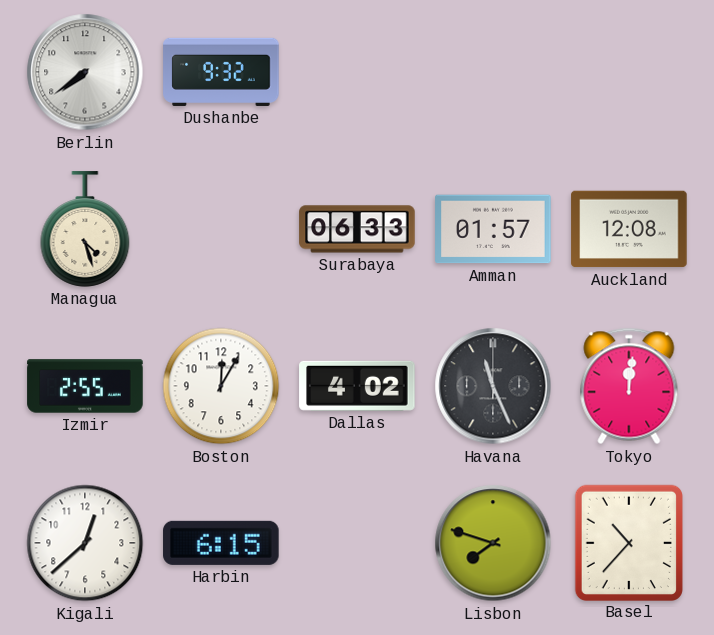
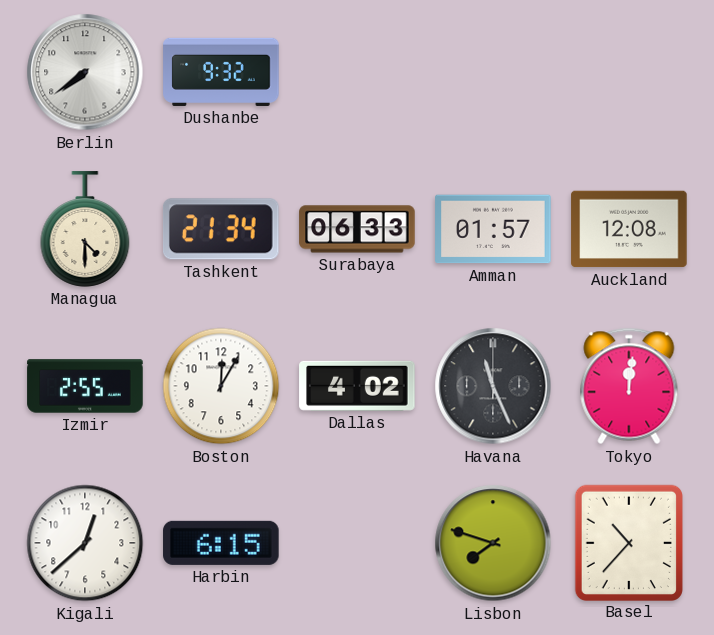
Managua: 4:27 -> 4:30
Tashkent: none -> 21:34
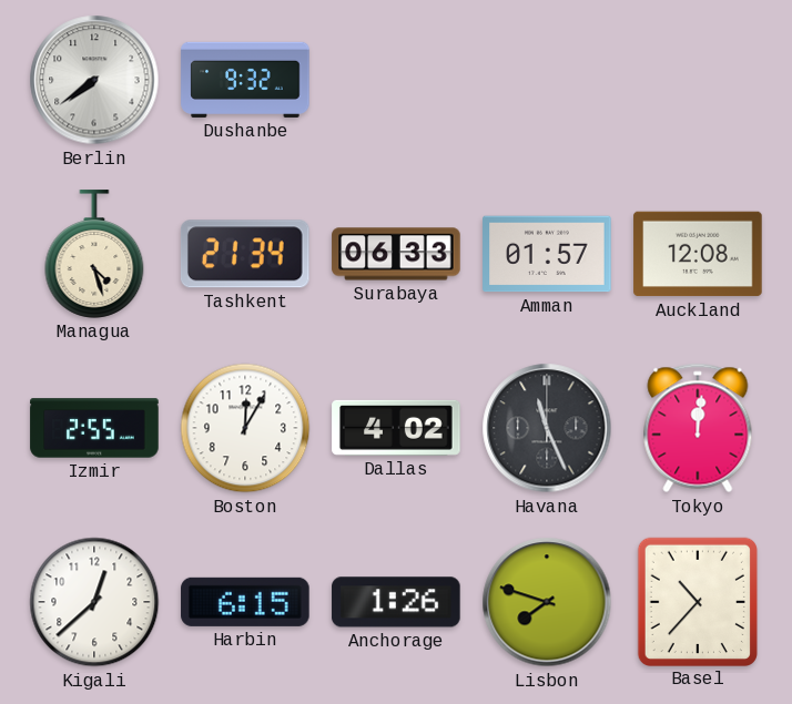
Managua: 4:30 -> 4:27
Anchorage: none -> 1:26
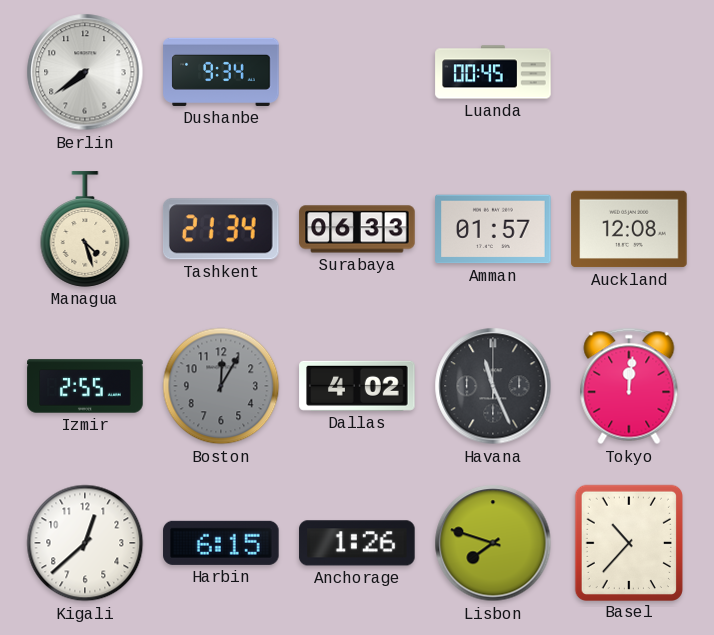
Dushanbe: 9:32 -> 9:34
Luanda: none -> 00:45
Boston dial: white -> grey
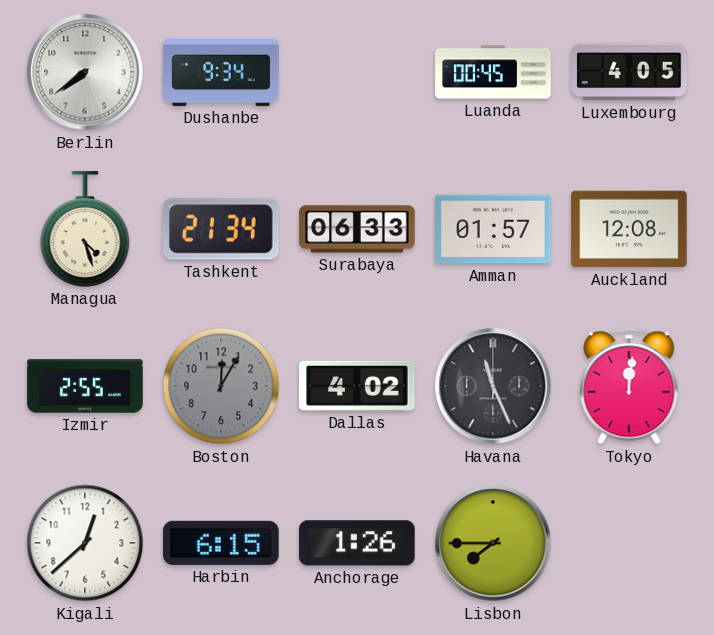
Luxembourg: none -> 4:05
Lisbon: 7:48 -> 7:45
Basel: 10:37 -> none
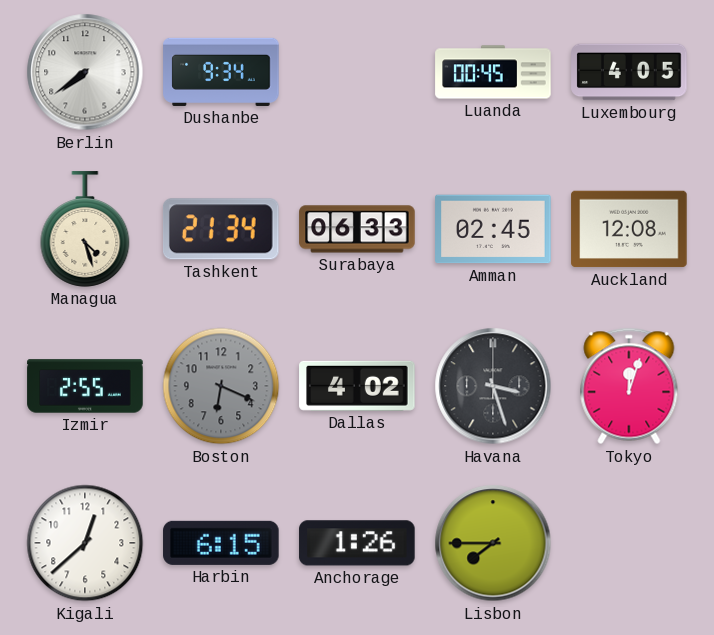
Amman: 01:57 -> 02:45
Boston: 12:05 -> 6:19
Havana: 11:26 -> 3:27
Tokyo: 12:01 -> 12:03
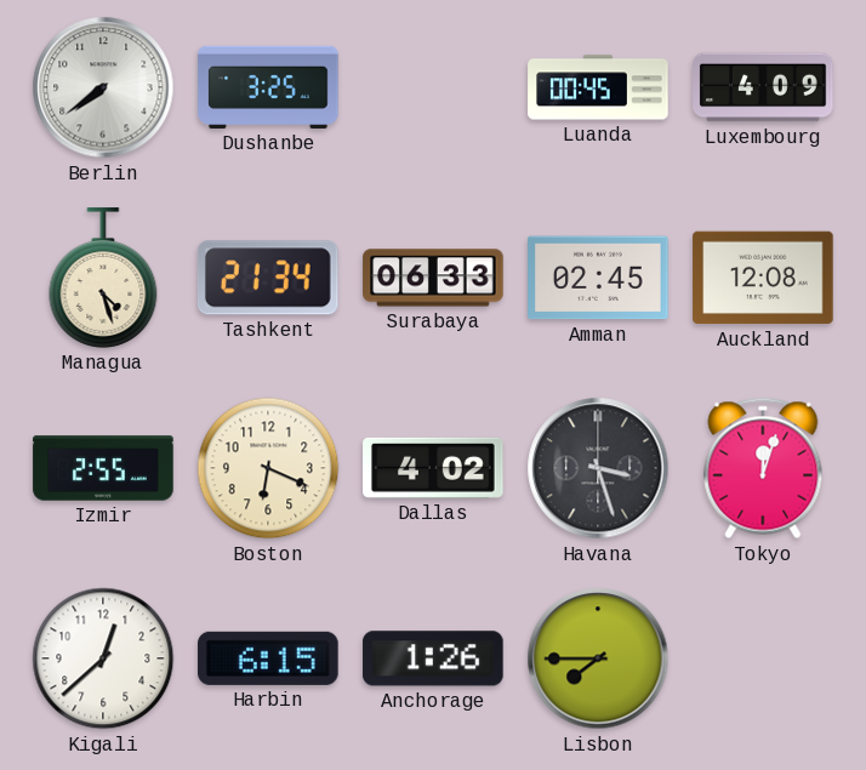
Dushanbe: 9:34 -> 3:25
Luxembourg: 4:05 -> 4:09
Boston dial: grey -> cream
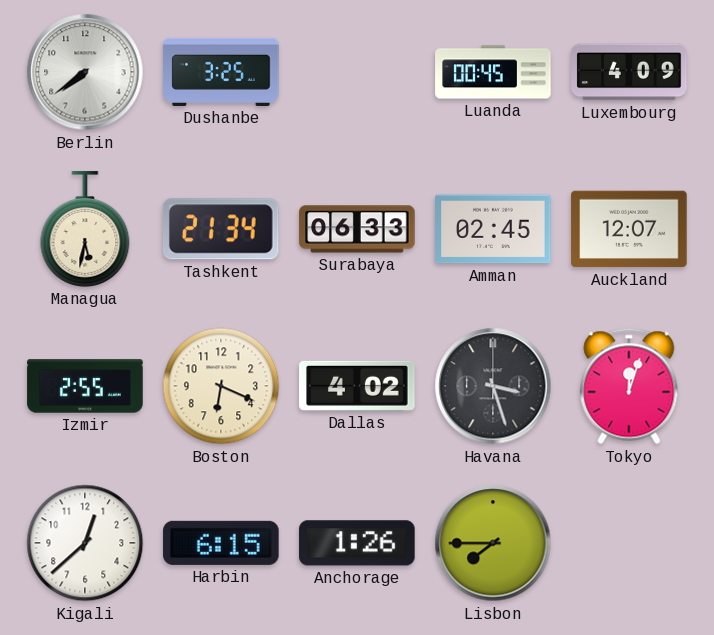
Managua: 4:27 -> 5:32
Auckland: 12:08 -> 12:07
